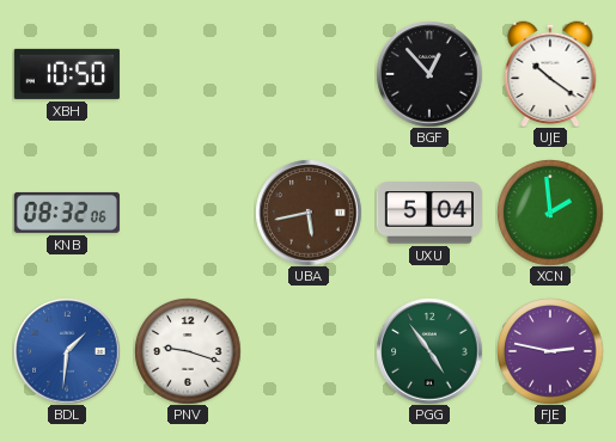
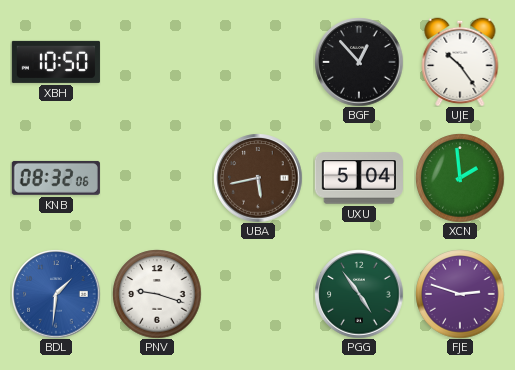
UJE: 10:21 -> 10:24
FJE: 2:47 -> 2:48
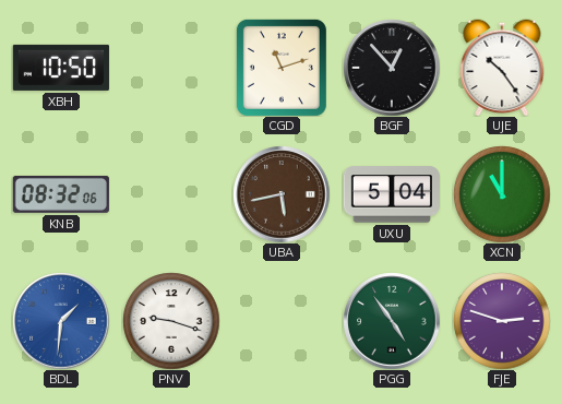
CGD: none -> 11:12
XCN: 1:59 -> 11:00
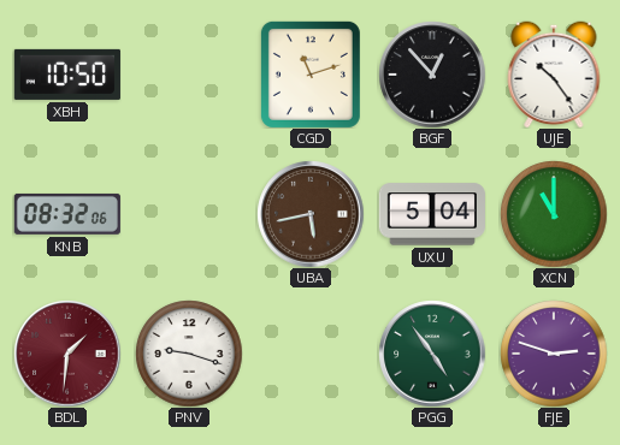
BDL dial: blue -> burgundy
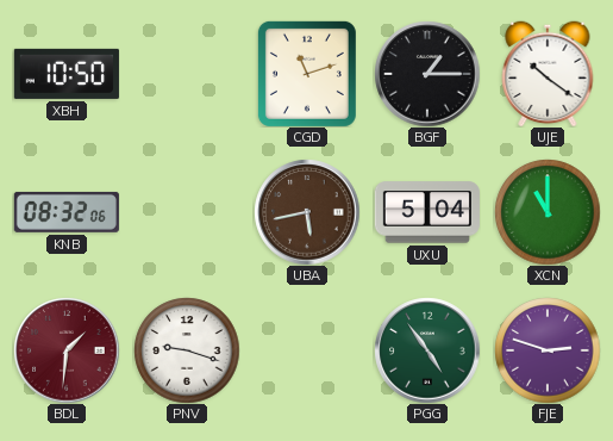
BGF: 12:53 -> 1:15
UJE: 10:24 -> 10:21
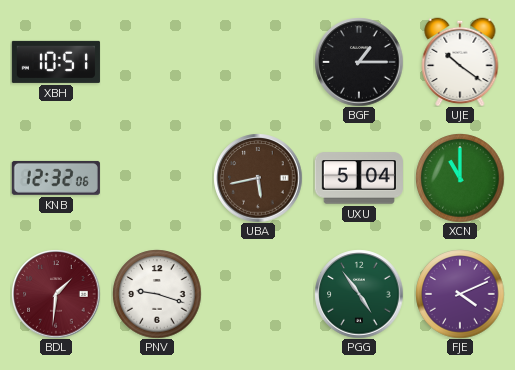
XBH: 10:50 -> 10:51
CGD: 11:12 -> none
KNB: 08:32 -> 12:32
FJE: 2:48 -> 4:11
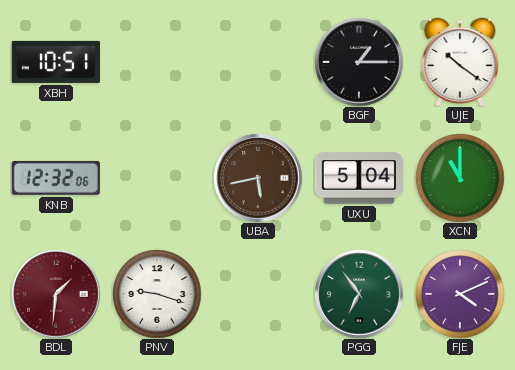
PGG: 4:54 -> 6:54
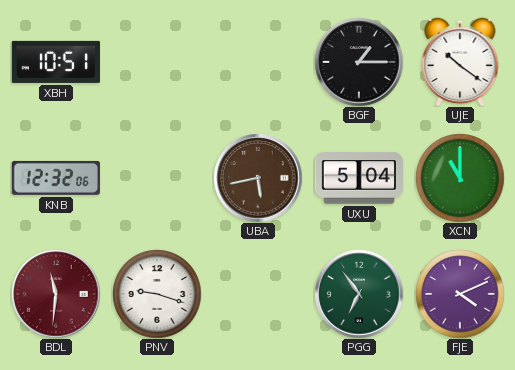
BDL: 1:31 -> 11:31
